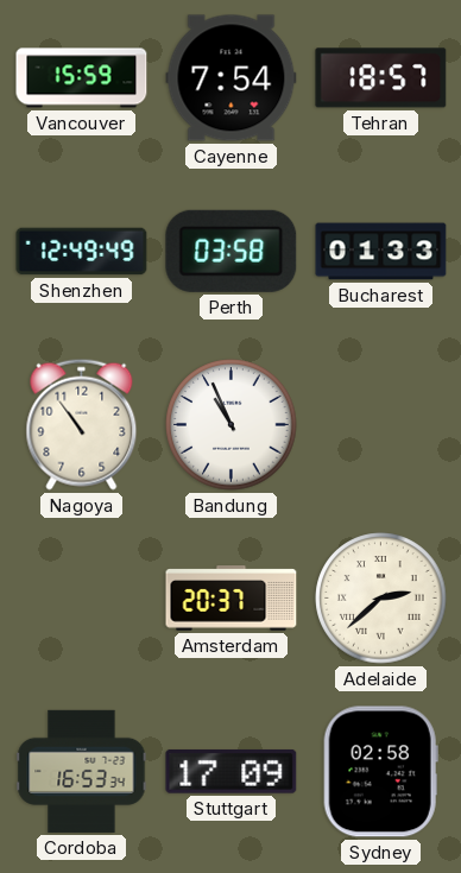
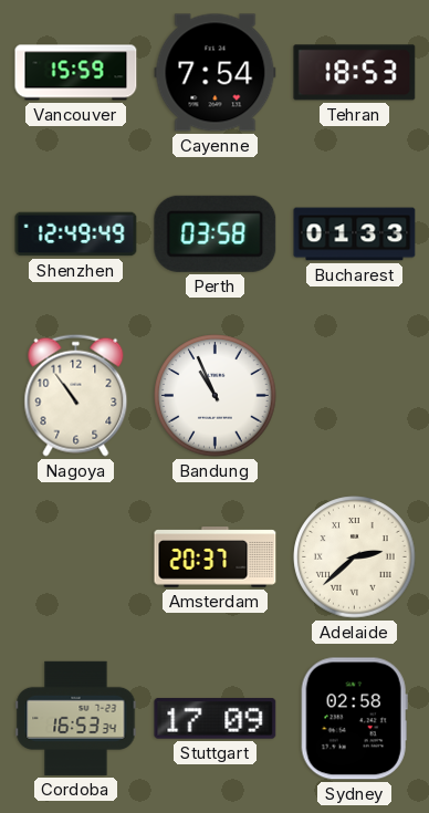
Tehran: 18:57 -> 18:53
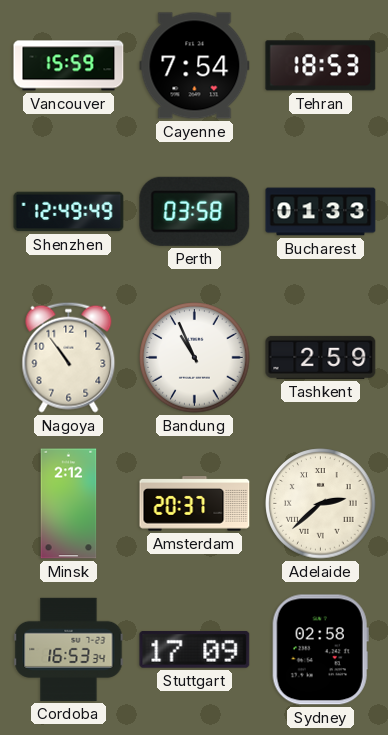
Tashkent: none -> 2:59
Minsk: none -> 2:12
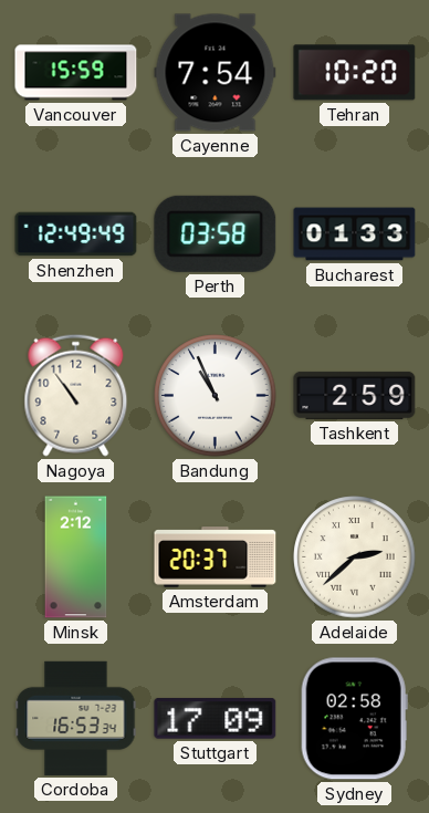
Tehran: 18:53 -> 10:20
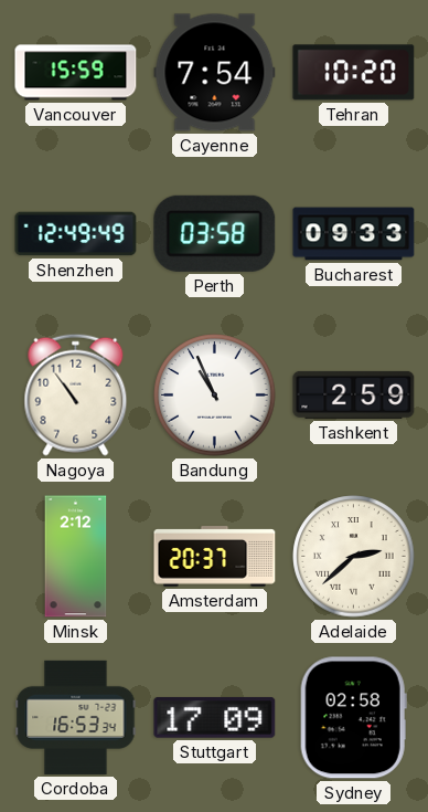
Bucharest: 01:33 -> 09:33
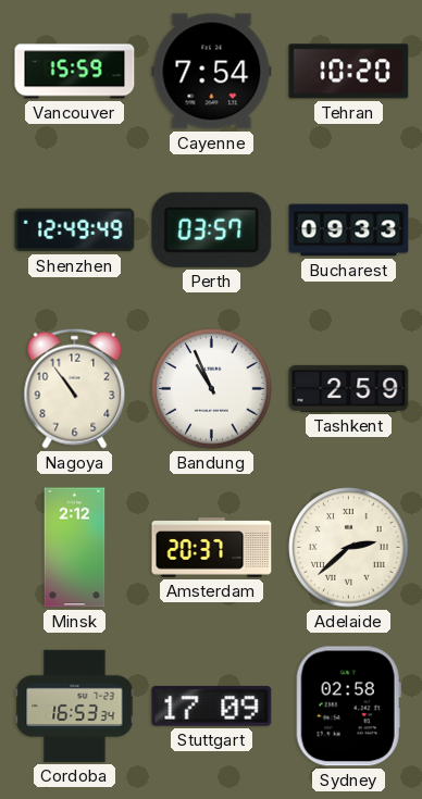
Perth: 03:58 -> 03:57
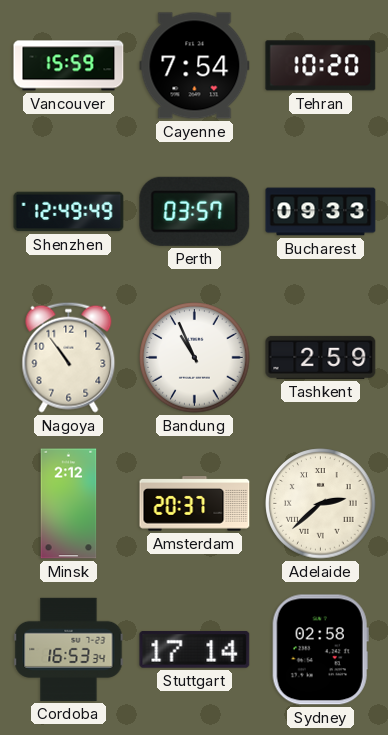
Stuttgart: 17:09 -> 17:14
